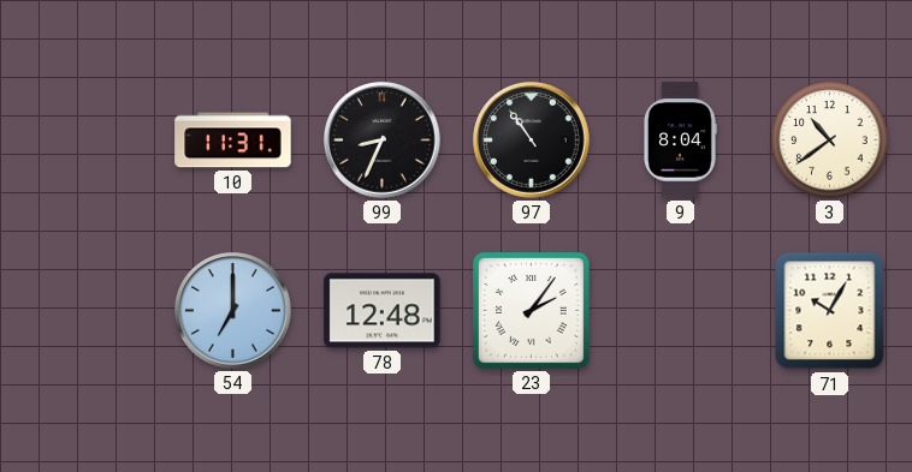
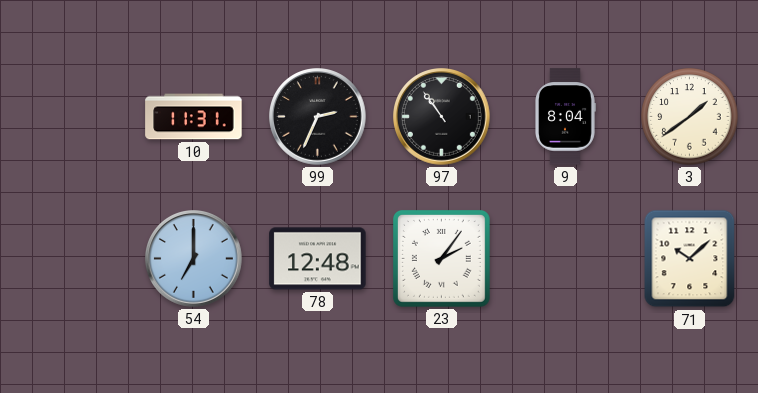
99: 8:34 -> 2:34
3: 10:39 -> 1:39
71: 10:05 -> 10:08
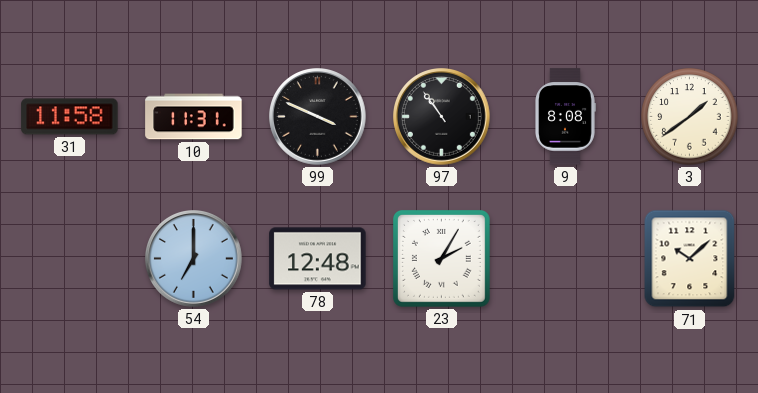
31: none -> 11:58
99: 2:34 -> 3:49
9: 8:04 -> 8:08
23: 2:06 -> 2:05
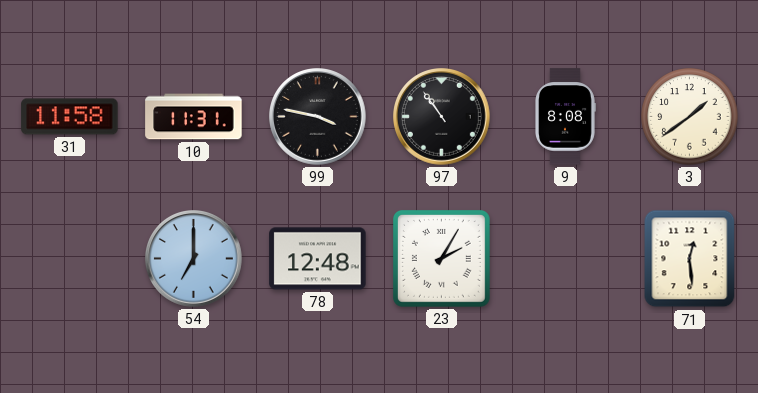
99: 3:49 -> 3:47
71: 10:08 -> 12:29
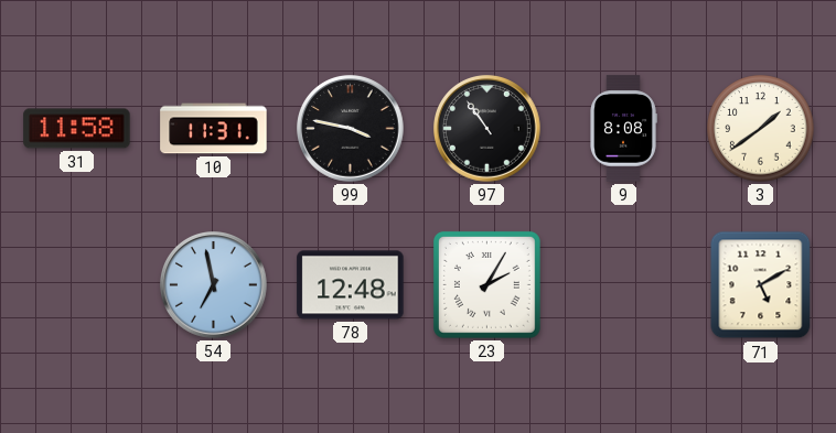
54: 7:00 -> 6:58
71: 12:29 -> 5:10
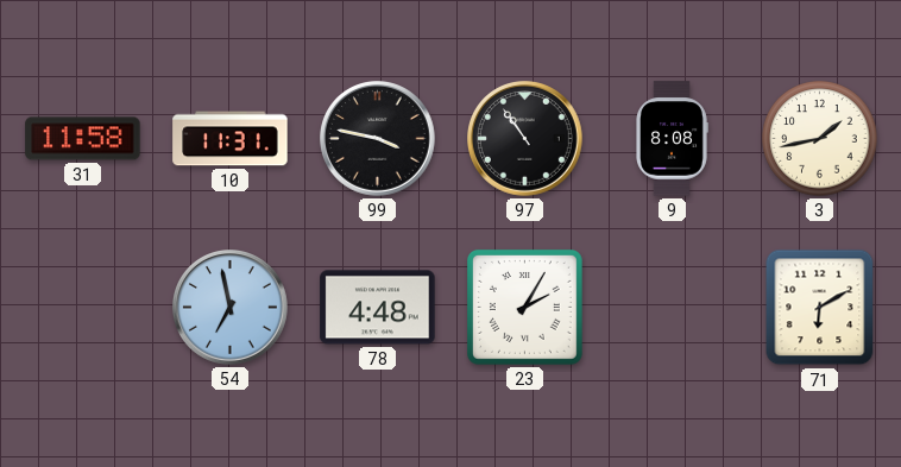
3: 1:39 -> 1:43
78: 12:48 -> 4:48
71: 5:10 -> 6:10
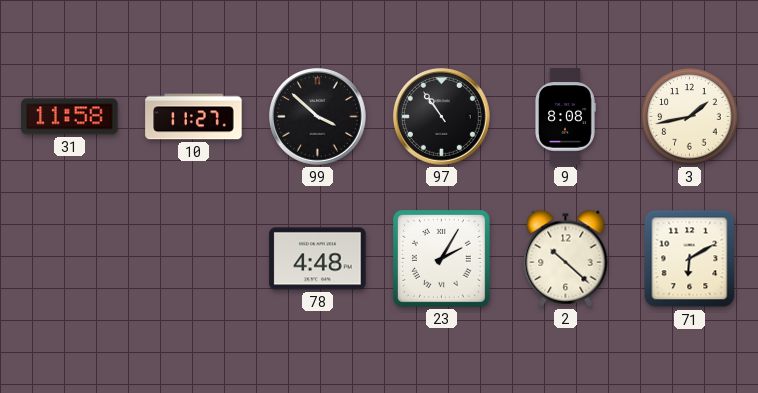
10: 11:31 -> 11:27
99: 3:47 -> 3:52
54: 6:58 -> none
2: none -> 10:22
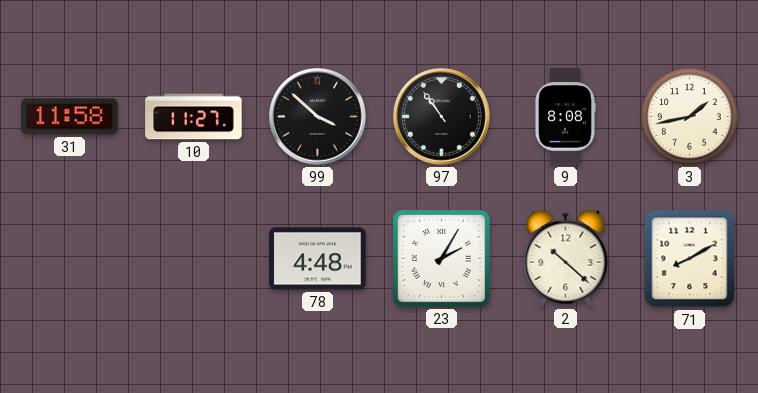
71: 6:10 -> 8:10
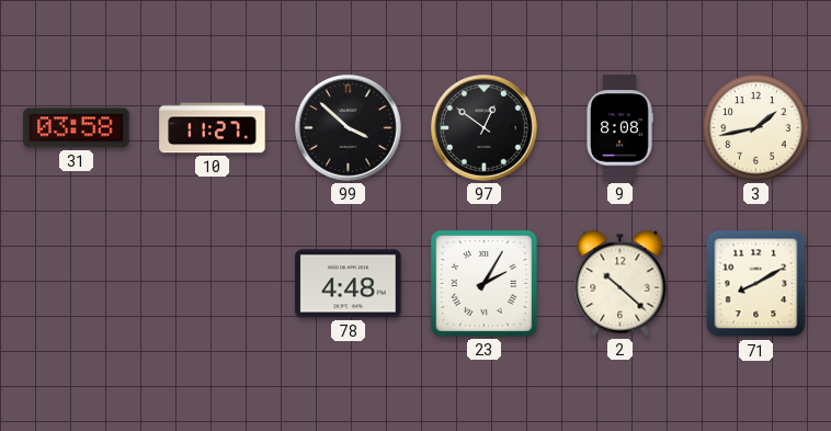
31: 11:58 -> 03:58
97: 10:54 -> 12:51
